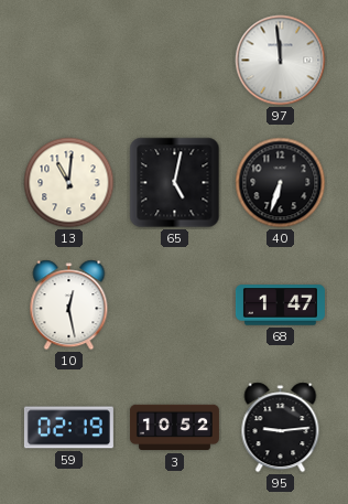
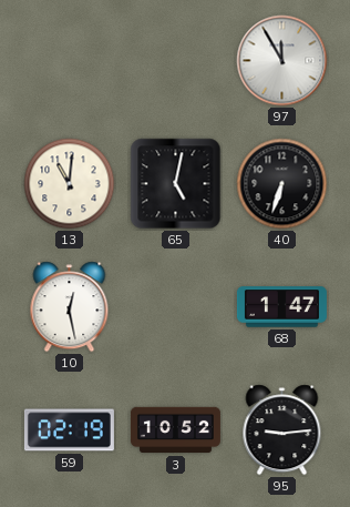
97: 11:59 -> 11:55
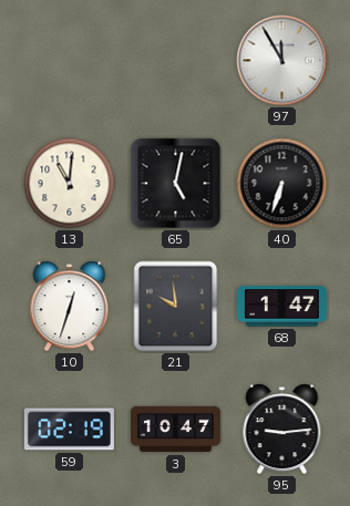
10: 12:28 -> 12:33
21: none -> 9:59
3: 10:52 -> 10:47
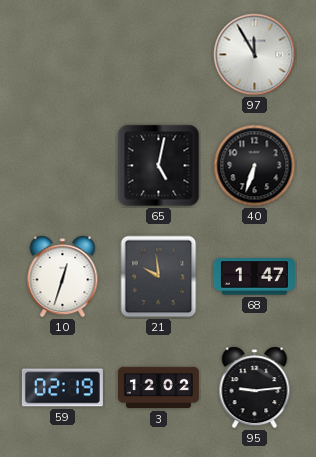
13: 11:01 -> none
3: 10:47 -> 12:02
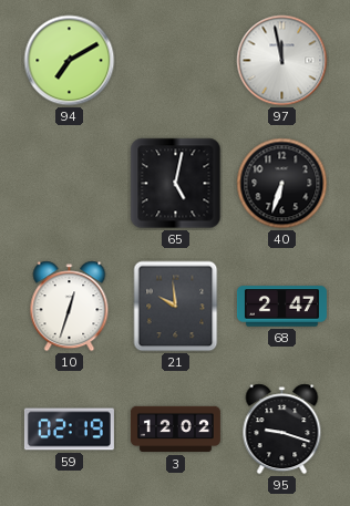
94: none -> 7:10
97: 11:55 -> 11:58
68: 1:47 -> 2:47
95: 9:14 -> 9:18
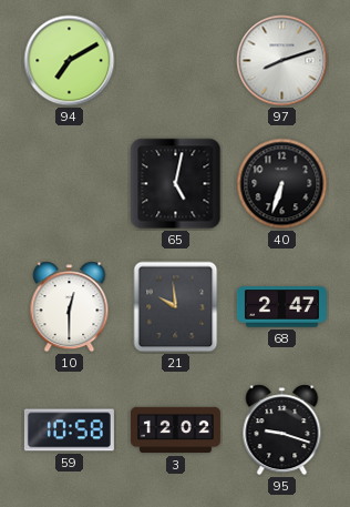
97: 11:58 -> 8:12
10: 12:33 -> 12:30
59: 02:19 -> 10:58
